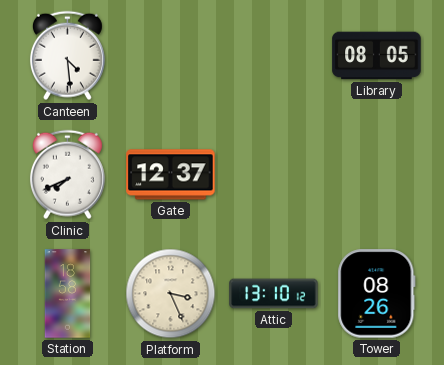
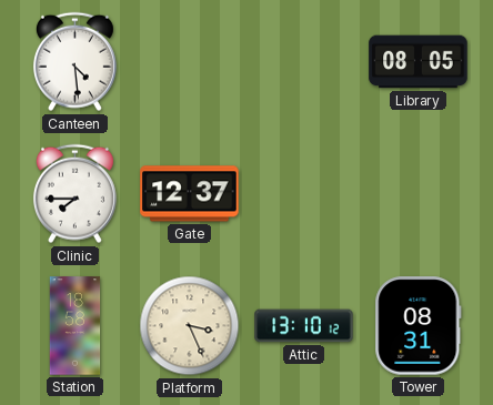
Clinic: 7:41 -> 7:45
Tower: 08:26 -> 08:31
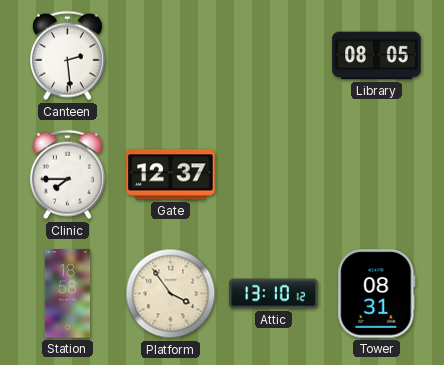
Canteen: 4:29 -> 2:29
Platform: 3:26 -> 3:54
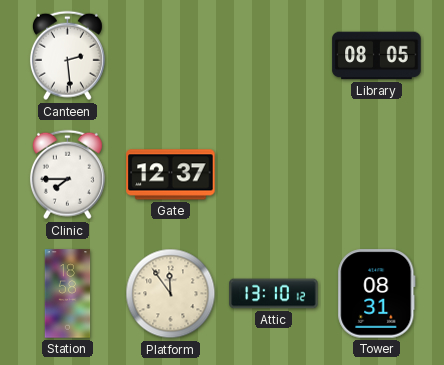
Platform: 3:54 -> 11:54
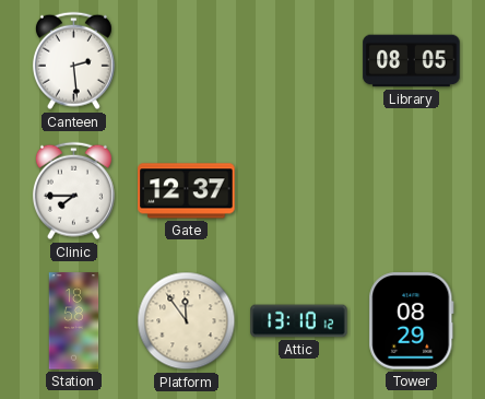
Tower: 08:31 -> 08:29
